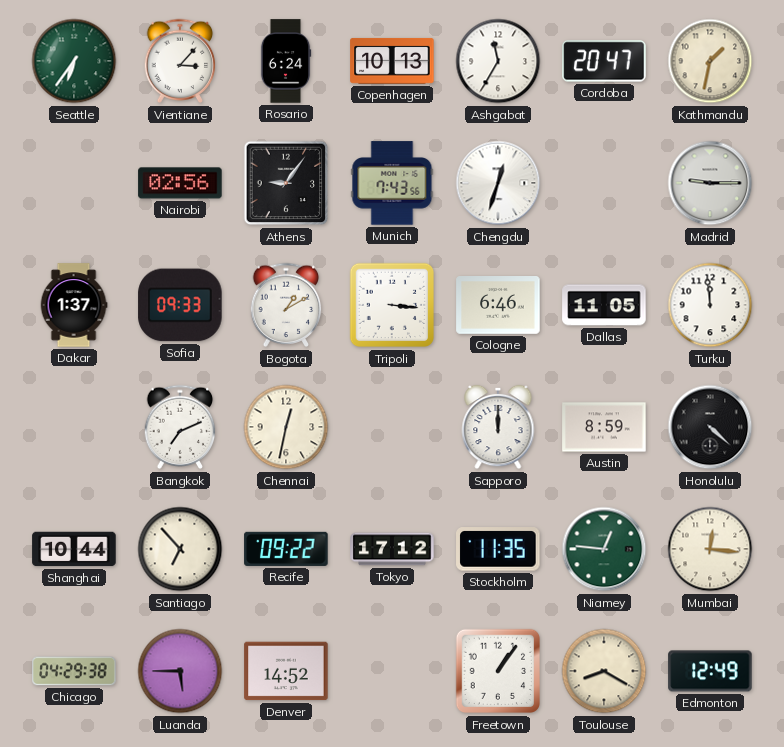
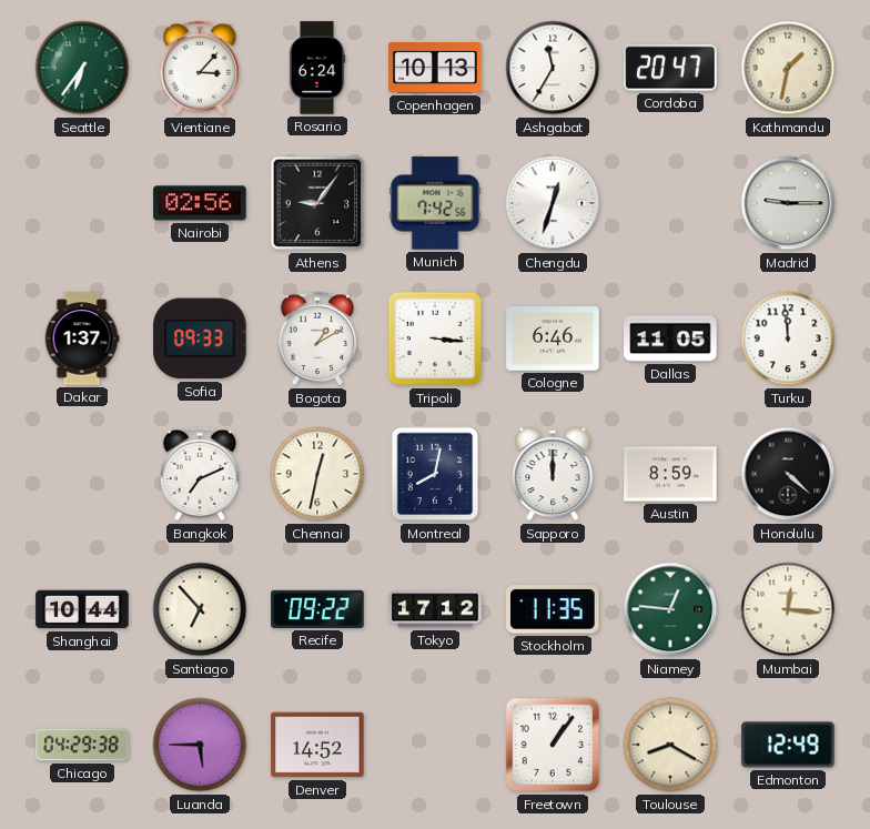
Munich: 7:43 -> 7:42
Montreal: none -> 8:02
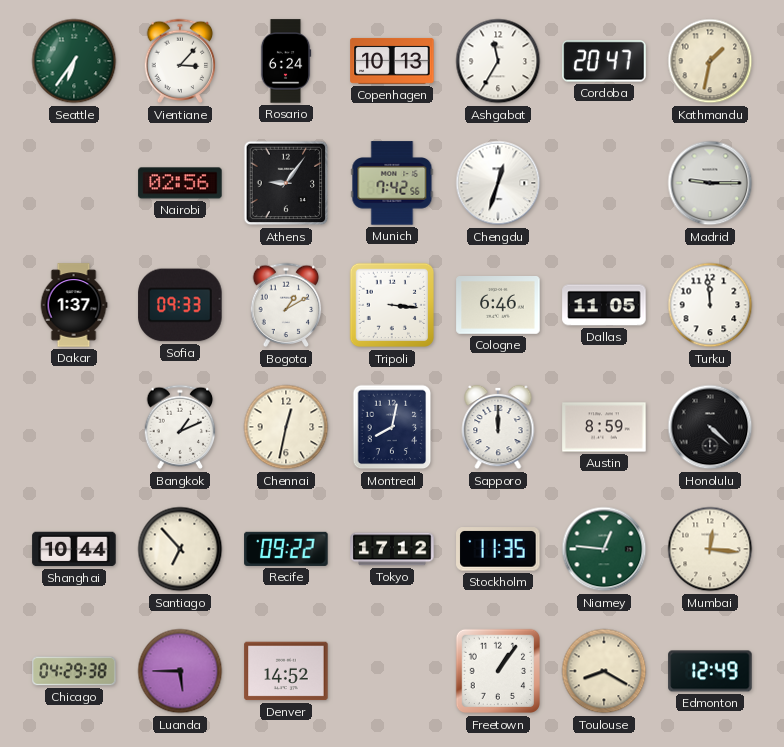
Bangkok: 7:11 -> 1:11
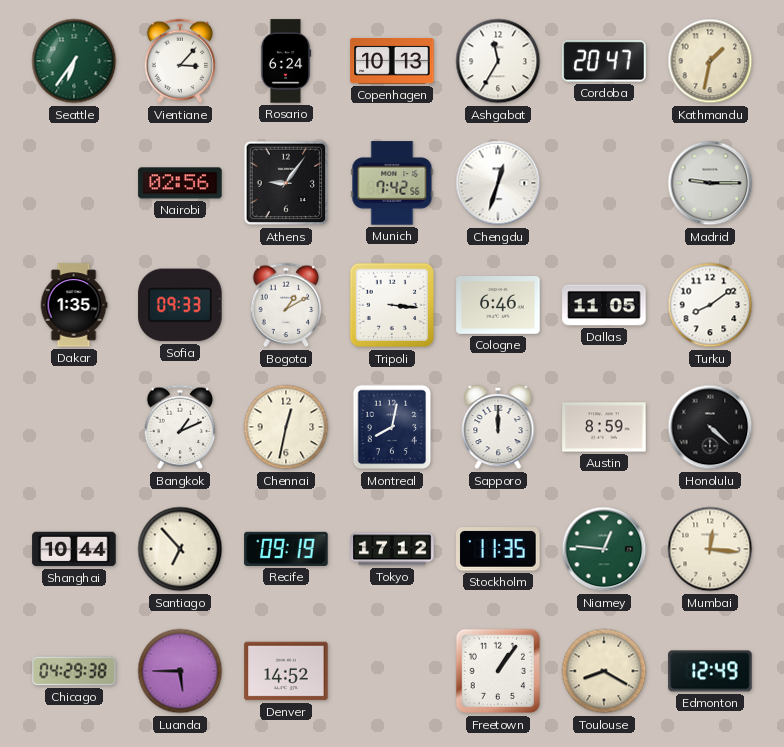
Dakar: 1:37 -> 1:35
Turku: 11:59 -> 8:09
Recife: 09:22 -> 09:19
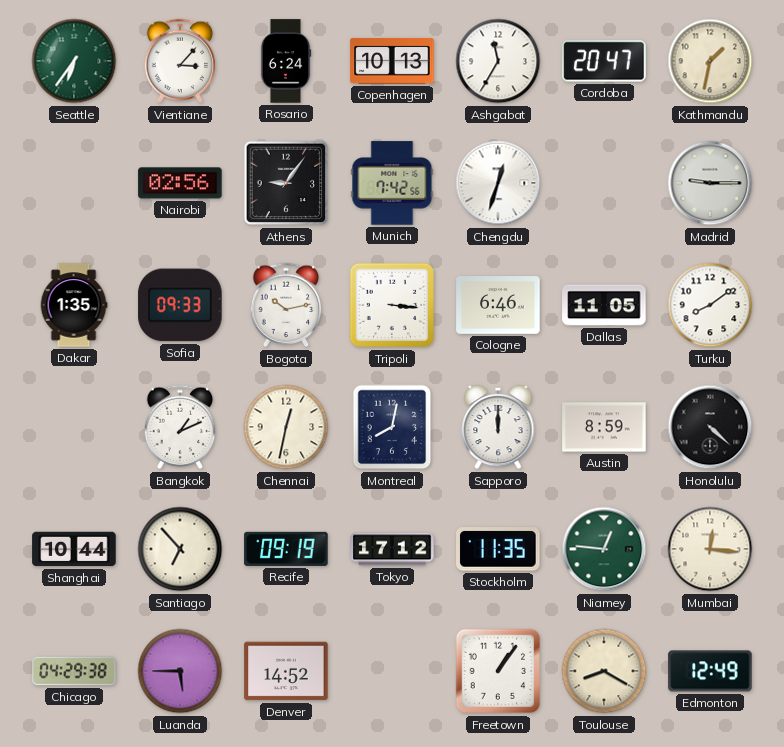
Bogota: 1:10 -> 10:13
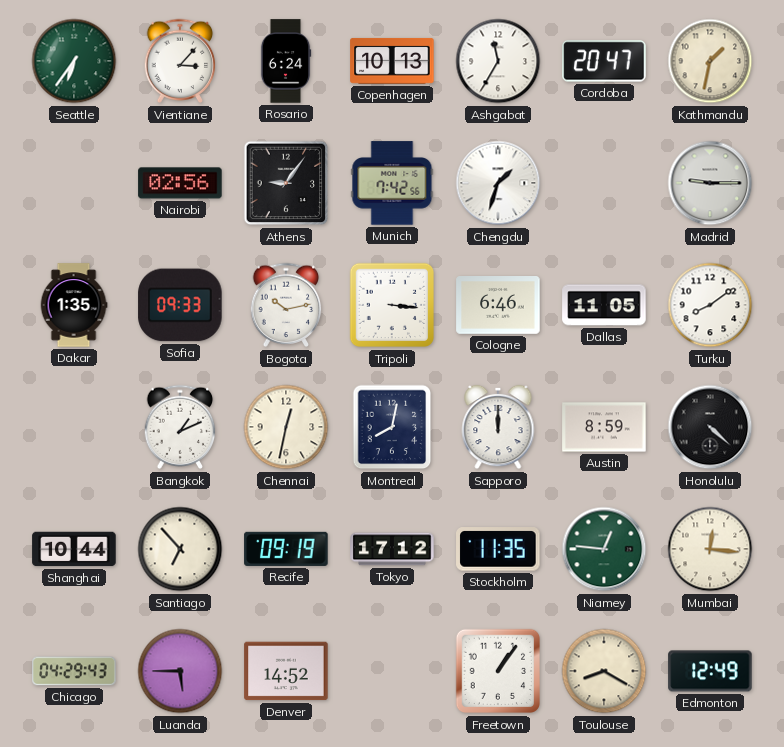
Chengdu: 12:33 -> 1:33
Chicago: 04:29:38 -> 04:29:43
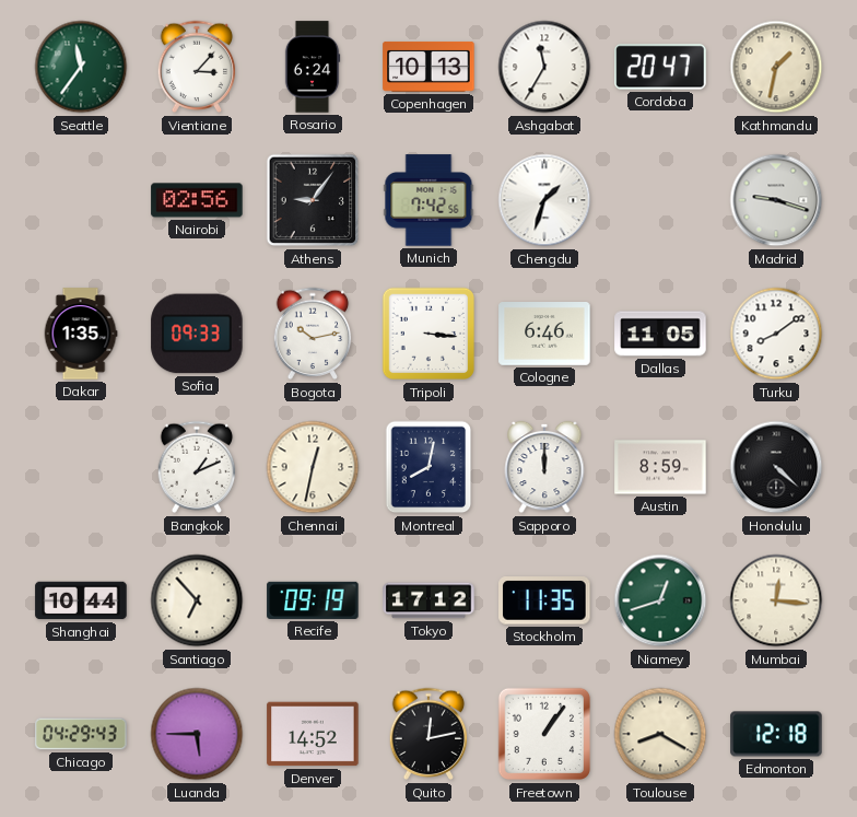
Seattle: 6:36 -> 11:36
Madrid: 9:15 -> 9:18
Niamey: 12:46 -> 12:42
Quito: none -> 12:13
Edmonton: 12:49 -> 12:18
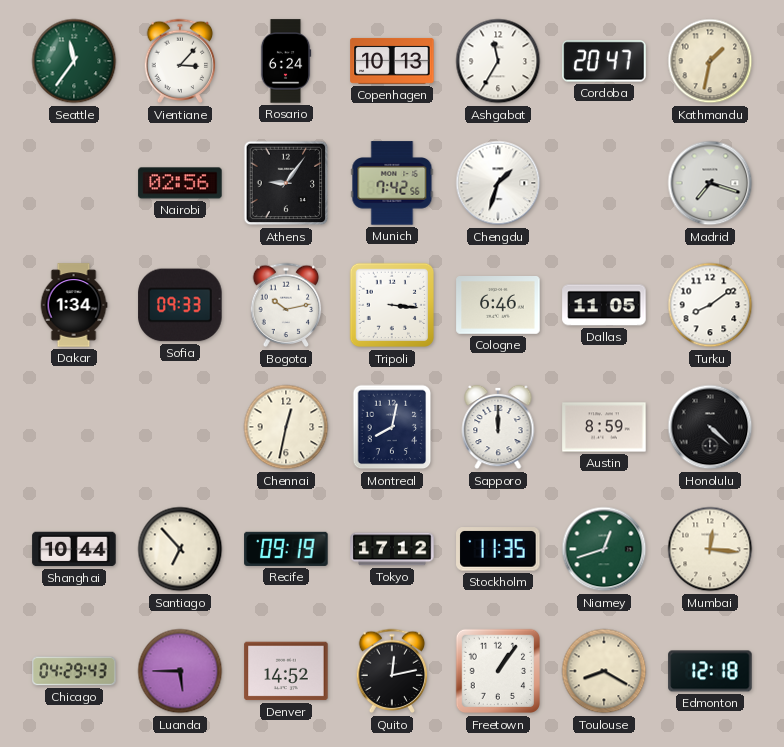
Madrid: 9:18 -> 7:18
Dakar: 1:35 -> 1:34
Bangkok: 1:11 -> none
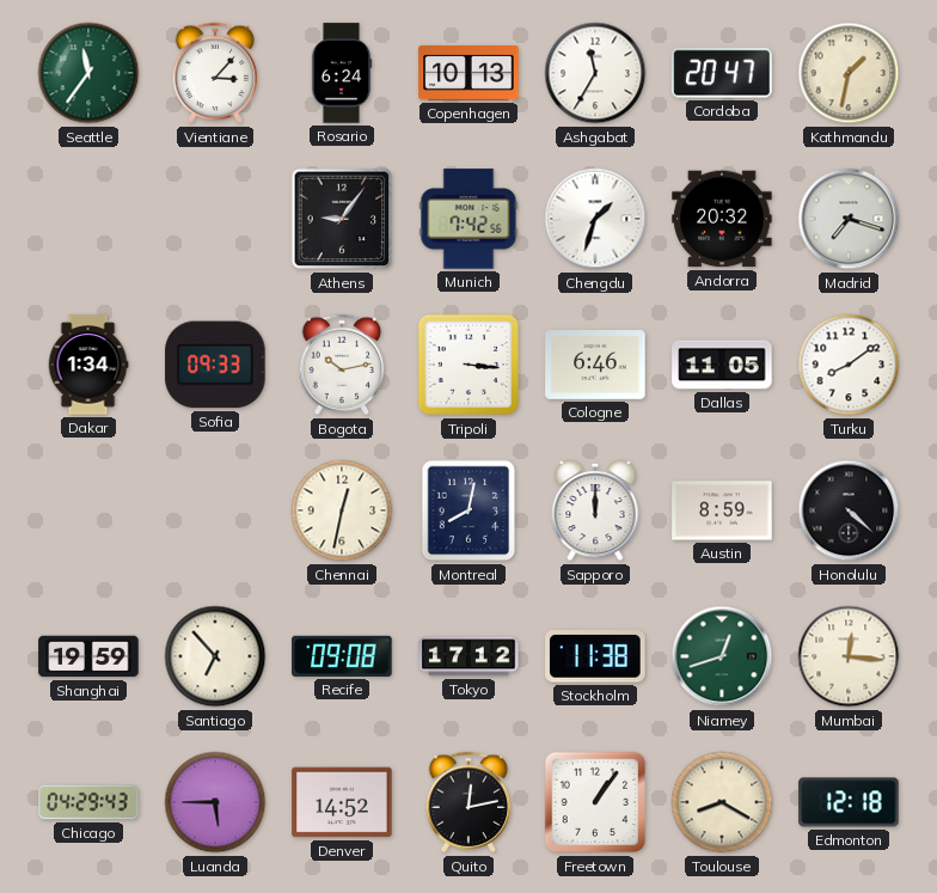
Nairobi: 02:56 -> none
Andorra: none -> 20:32
Shanghai: 10:44 -> 19:59
Recife: 09:19 -> 09:08
Stockholm: 11:35 -> 11:38
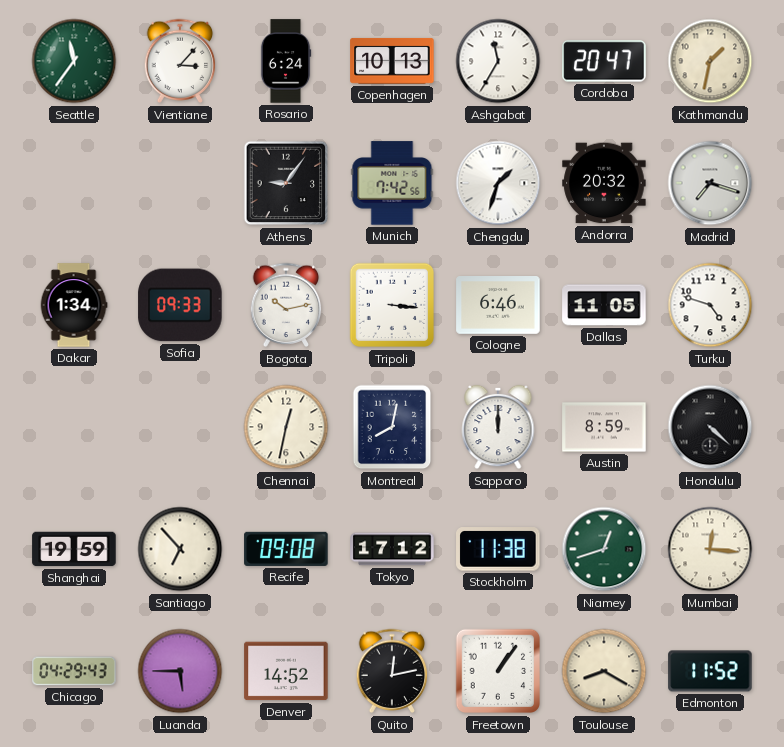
Turku: 8:09 -> 4:48
Edmonton: 12:18 -> 11:52
